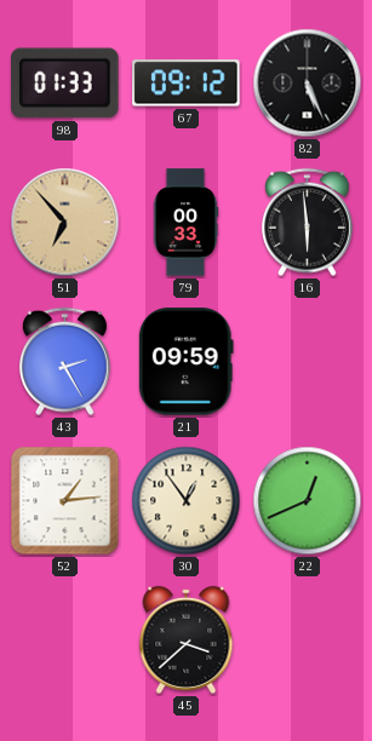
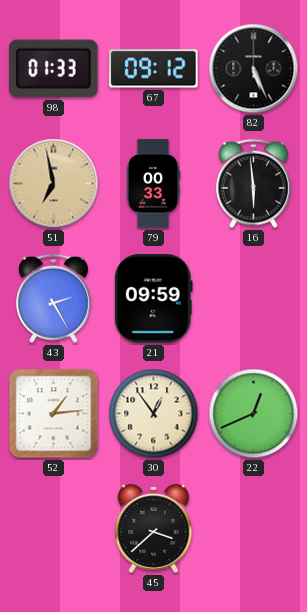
51: 6:53 -> 6:58
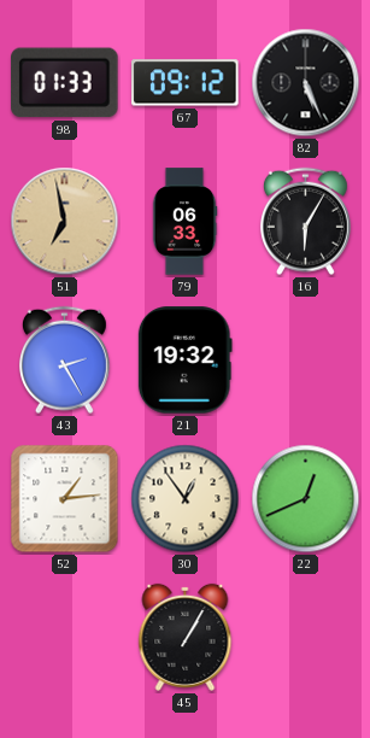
79: 00:33 -> 06:33
16: 5:59 -> 6:05
21: 09:59 -> 19:32
45: 3:38 -> 1:05
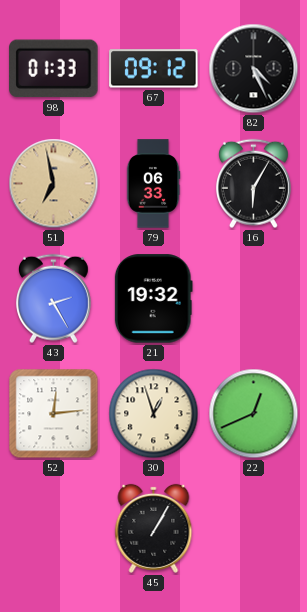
82: 5:26 -> 4:26
52: 1:14 -> 12:14
30: 12:54 -> 12:57
